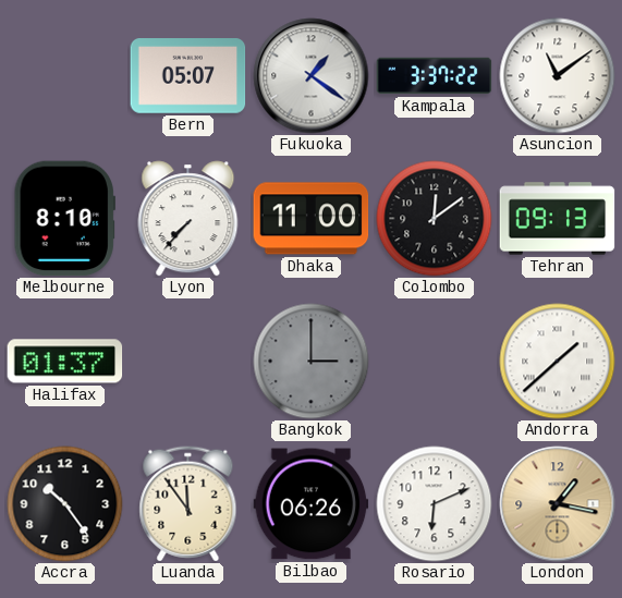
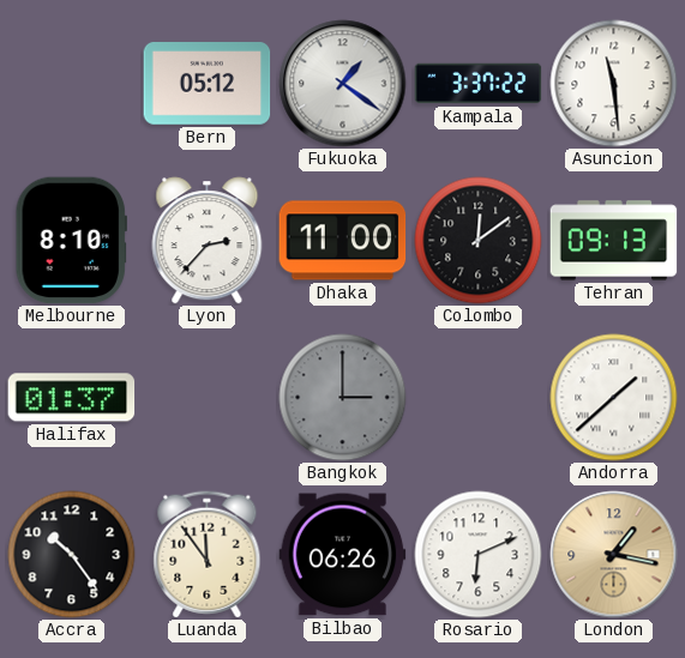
Bern: 05:07 -> 05:12
Asuncion: 11:09 -> 11:29
Lyon: 7:37 -> 2:37
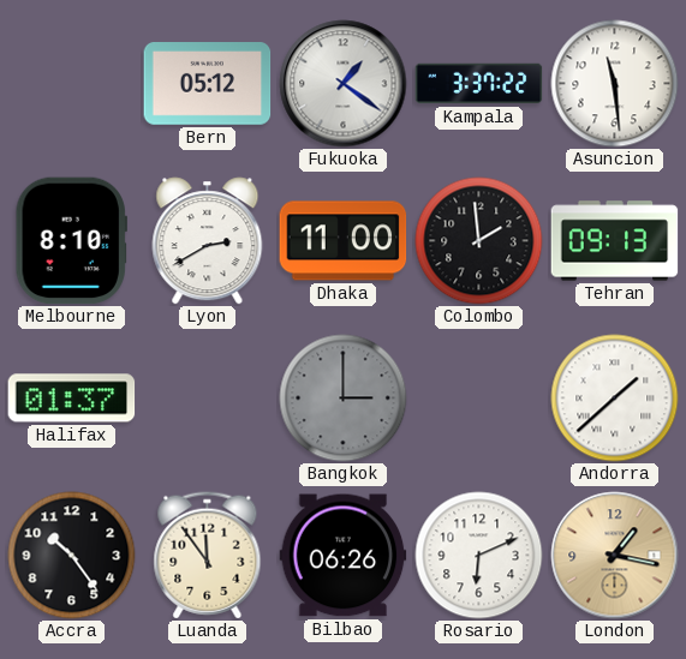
Lyon: 2:37 -> 2:40
Colombo: 12:09 -> 1:59
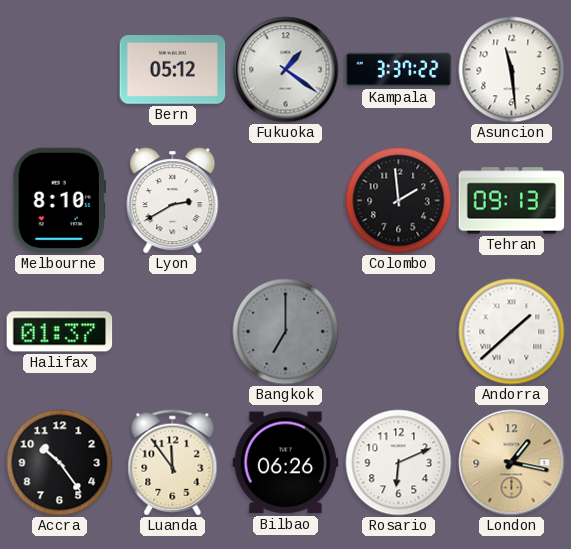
Dhaka: 11:00 -> none
Bangkok: 3:00 -> 7:00
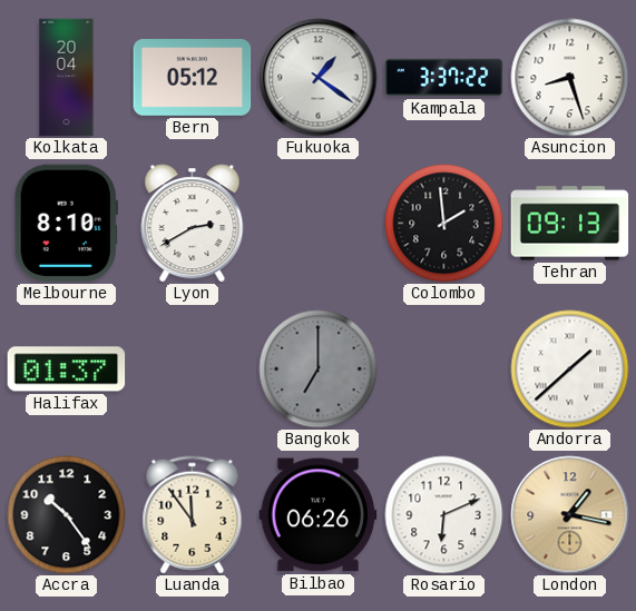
Kolkata: none -> 20:04
Asuncion: 11:29 -> 8:27
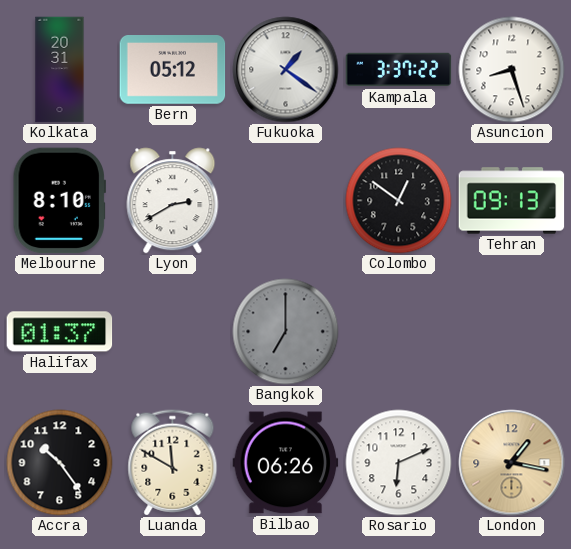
Kolkata: 20:04 -> 20:31
Colombo: 1:59 -> 12:51
Andorra: 1:38 -> none
Luanda: 11:54 -> 11:50
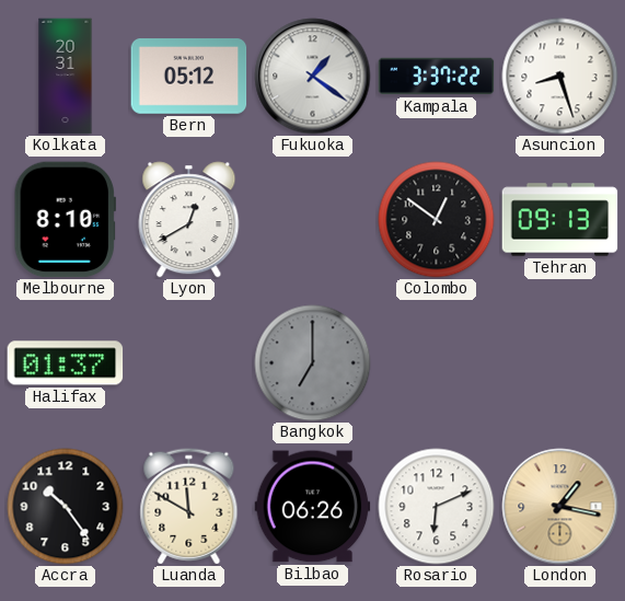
Lyon: 2:40 -> 12:40
